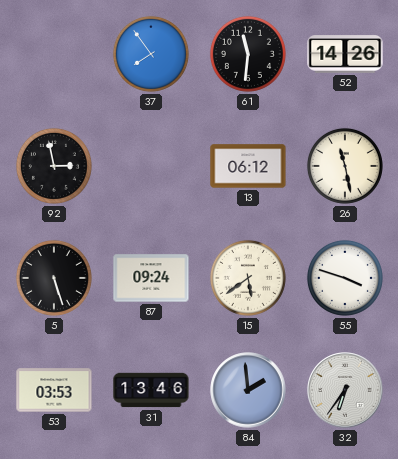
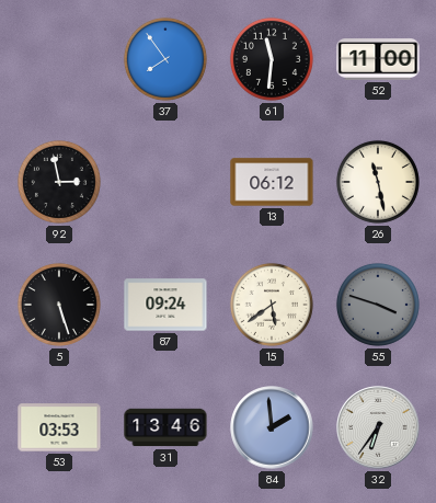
52: 14:26 -> 11:00
55 dial: white -> grey
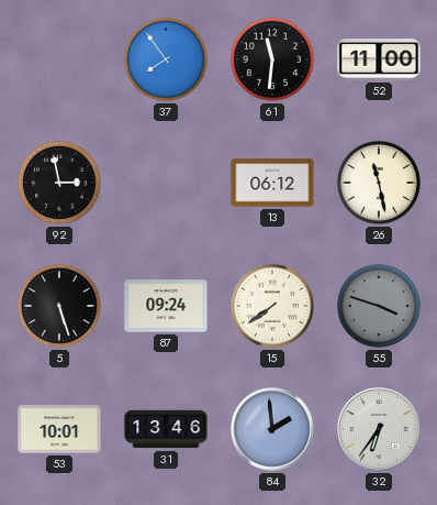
15: 5:39 -> 7:39
53: 03:53 -> 10:01
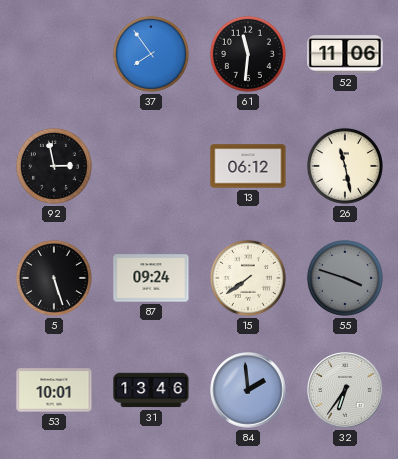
52: 11:00 -> 11:06
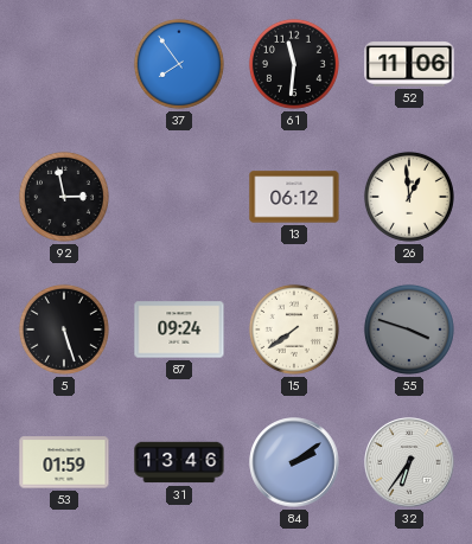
26: 11:28 -> 12:59
53: 10:01 -> 01:59
84: 1:59 -> 2:09
